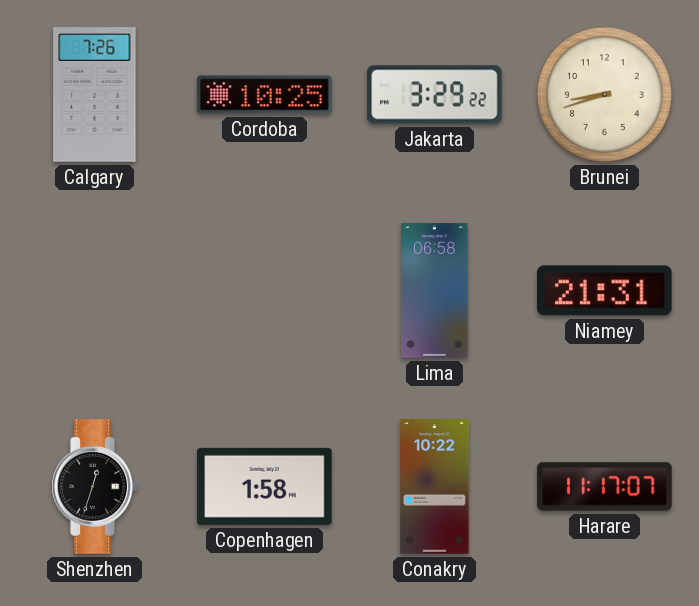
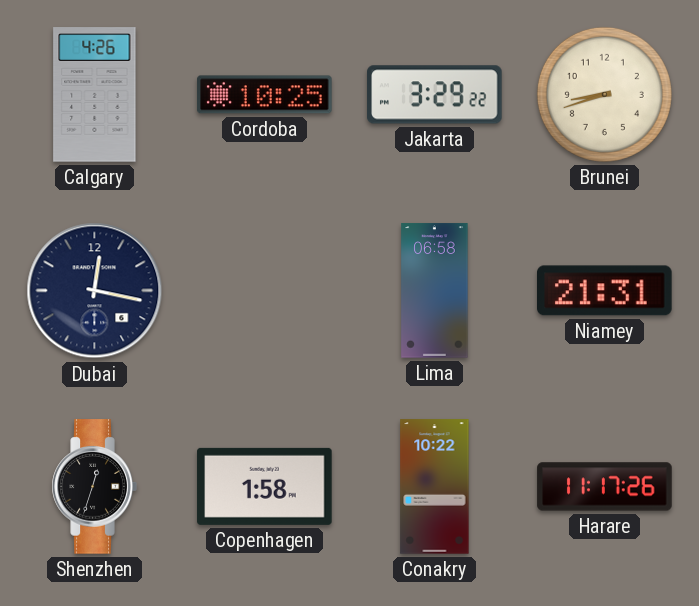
Calgary: 7:26 -> 4:26
Dubai: none -> 12:17
Harare: 11:17:07 -> 11:17:26
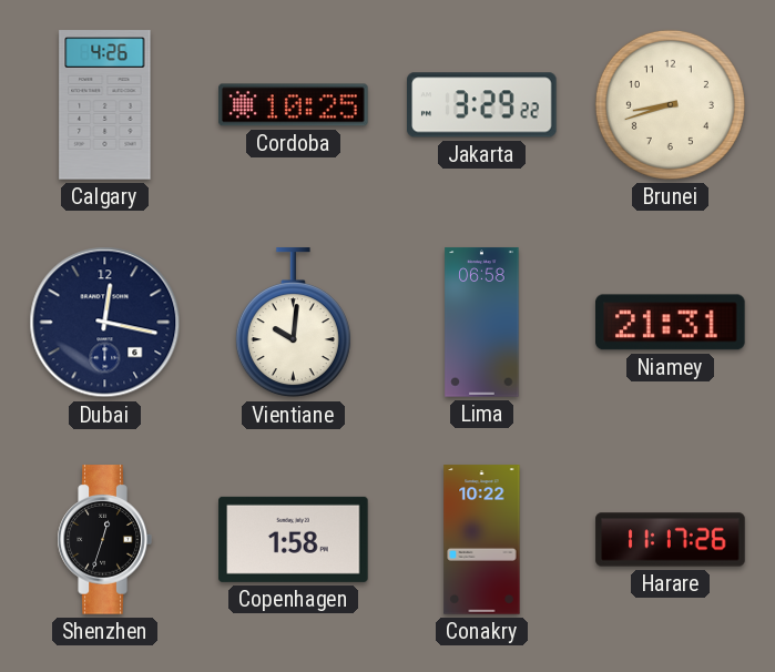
Vientiane: none -> 10:01
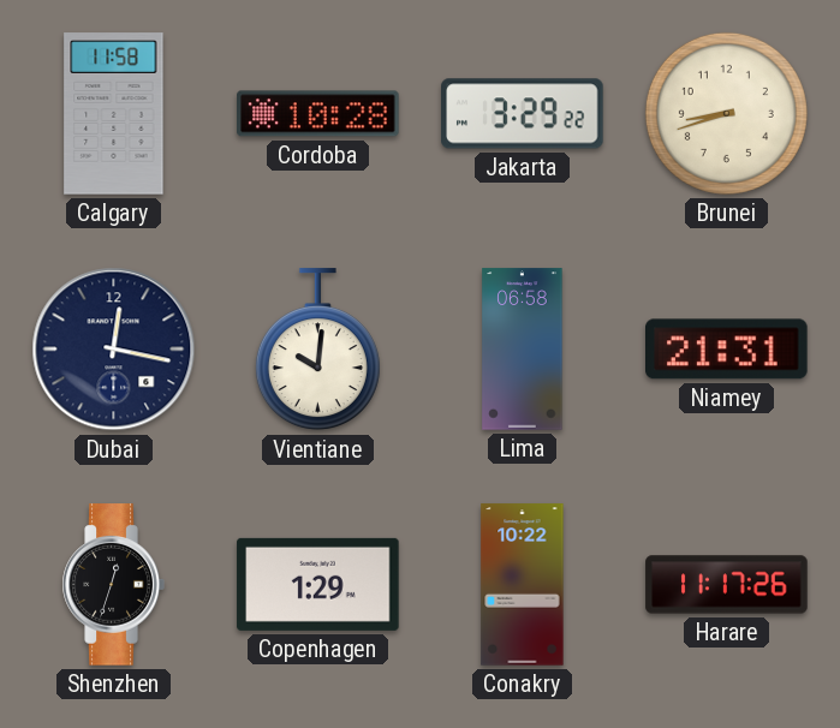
Calgary: 4:26 -> 11:58
Cordoba: 10:25 -> 10:28
Copenhagen: 1:58 -> 1:29
